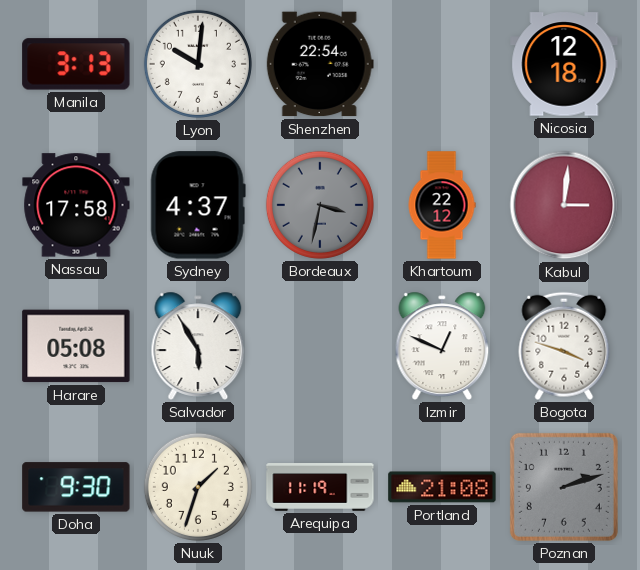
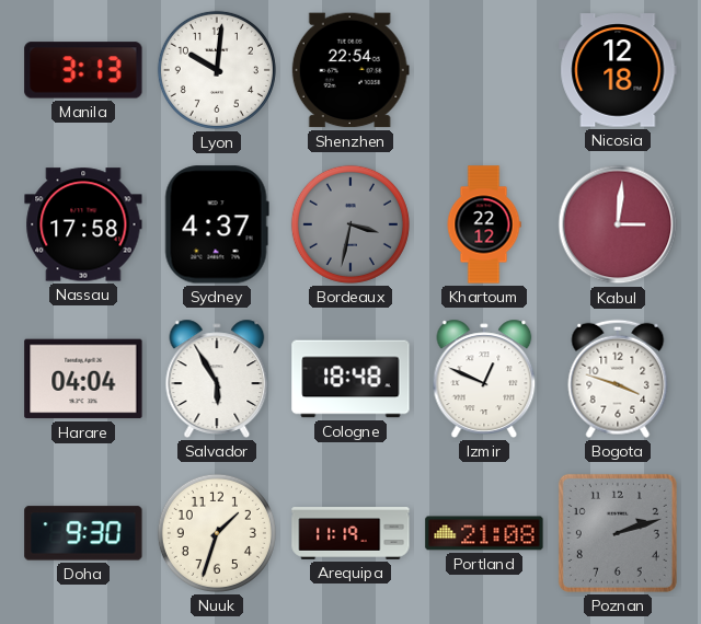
Harare: 05:08 -> 04:04
Cologne: none -> 18:48
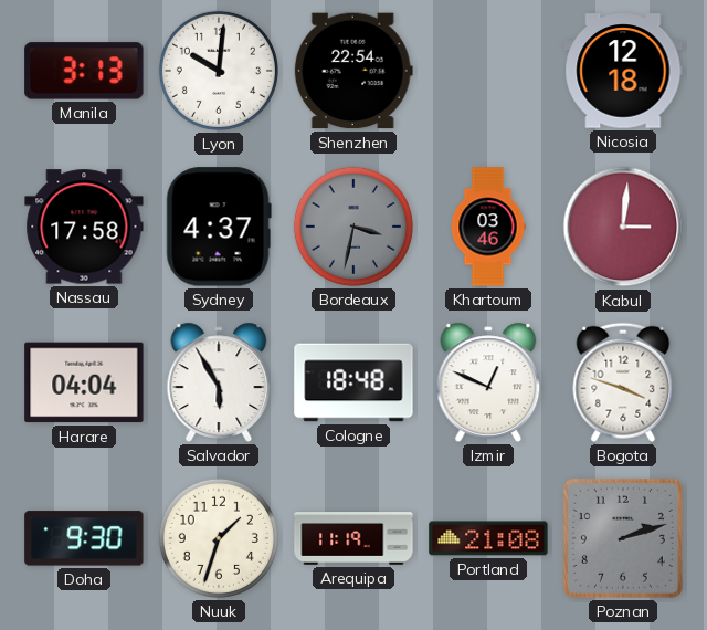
Khartoum: 22:12 -> 03:46
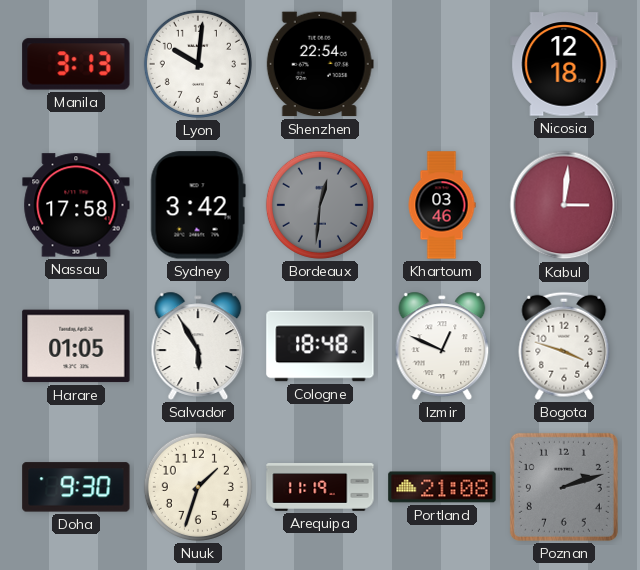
Sydney: 4:37 -> 3:42
Bordeaux: 3:32 -> 12:31
Harare: 04:04 -> 01:05
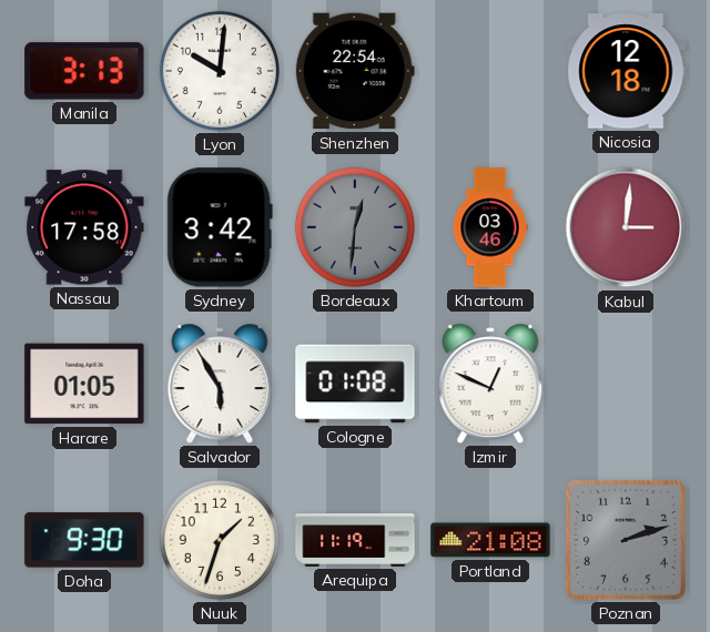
Cologne: 18:48 -> 01:08
Bogota: 3:48 -> none
